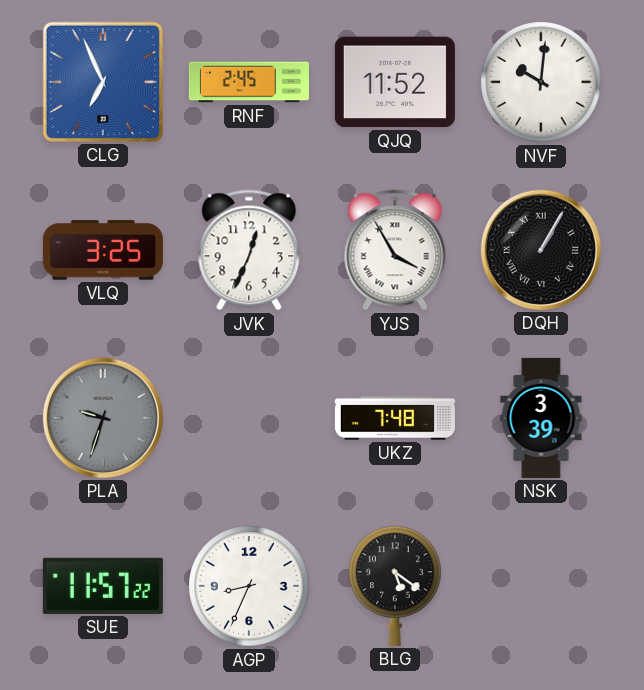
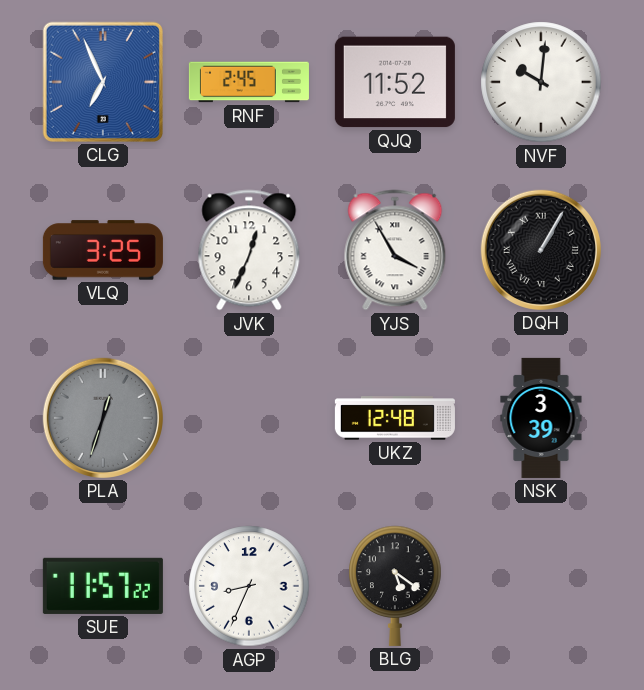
PLA: 9:33 -> 12:33
UKZ: 7:48 -> 12:48
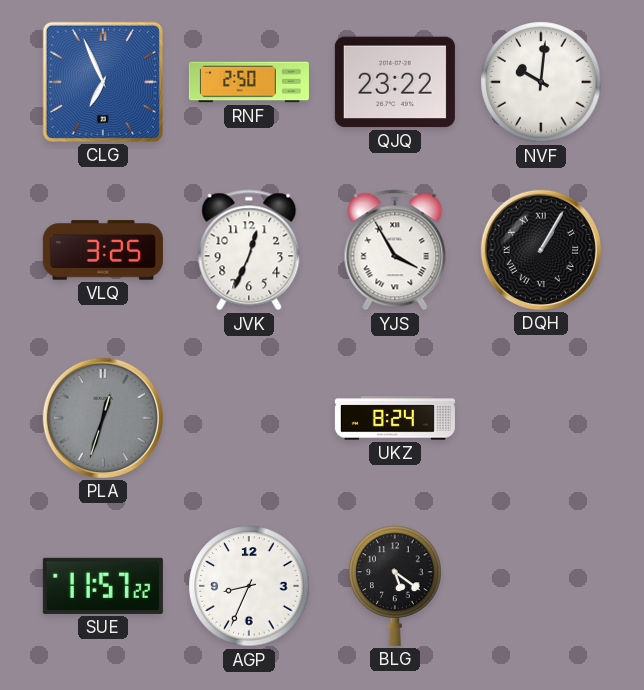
RNF: 2:45 -> 2:50
QJQ: 11:52 -> 23:22
UKZ: 12:48 -> 8:24
NSK: 3:39 -> none
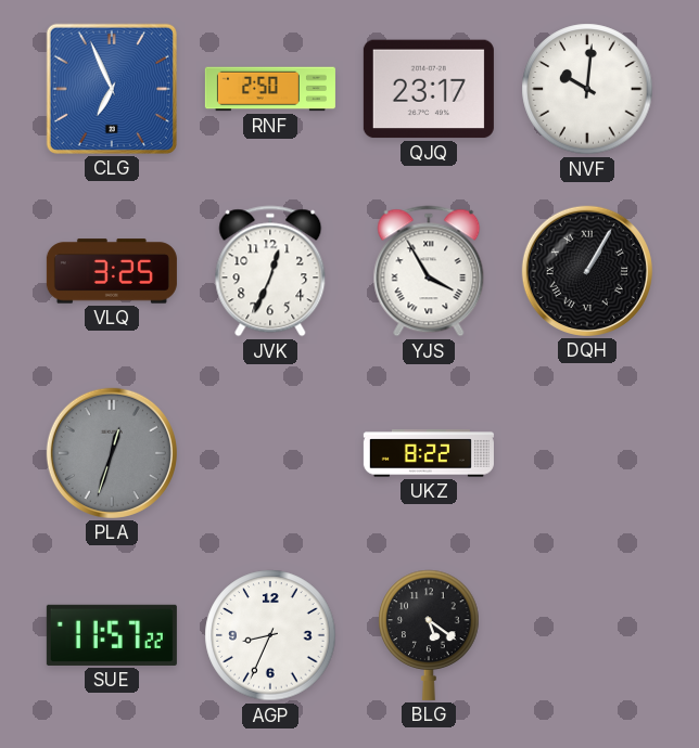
QJQ: 23:22 -> 23:17
UKZ: 8:24 -> 8:22
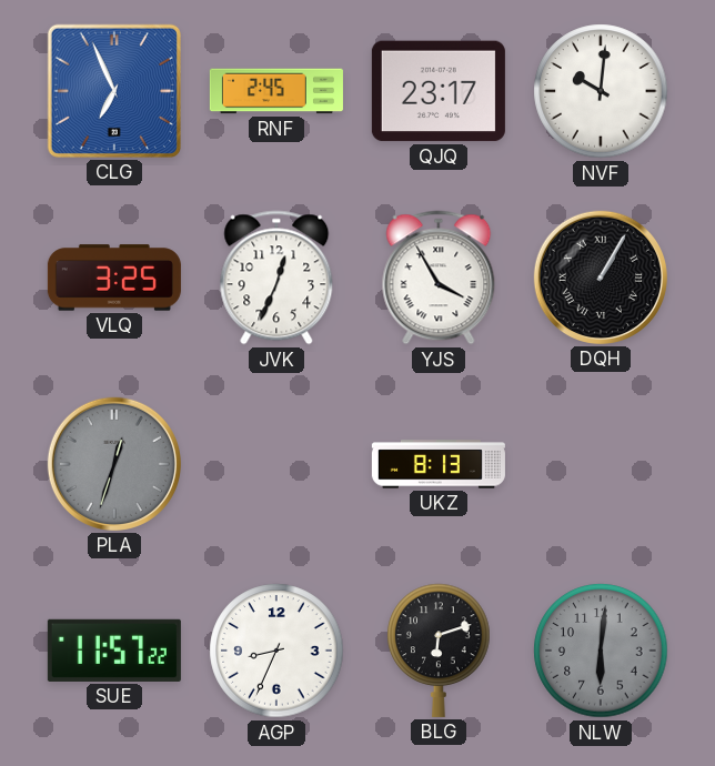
RNF: 2:50 -> 2:45
UKZ: 8:22 -> 8:13
BLG: 5:21 -> 6:12
NLW: none -> 6:01
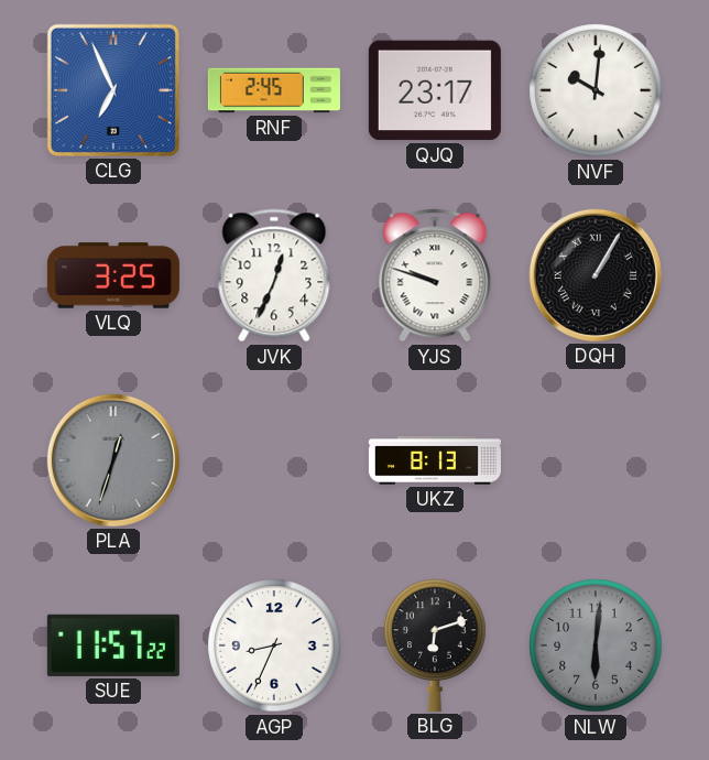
YJS: 3:55 -> 9:48
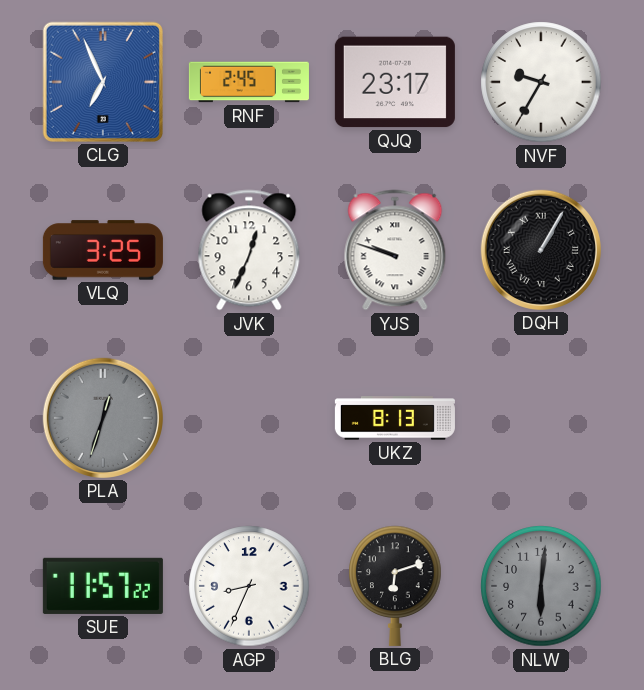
NVF: 10:01 -> 9:35
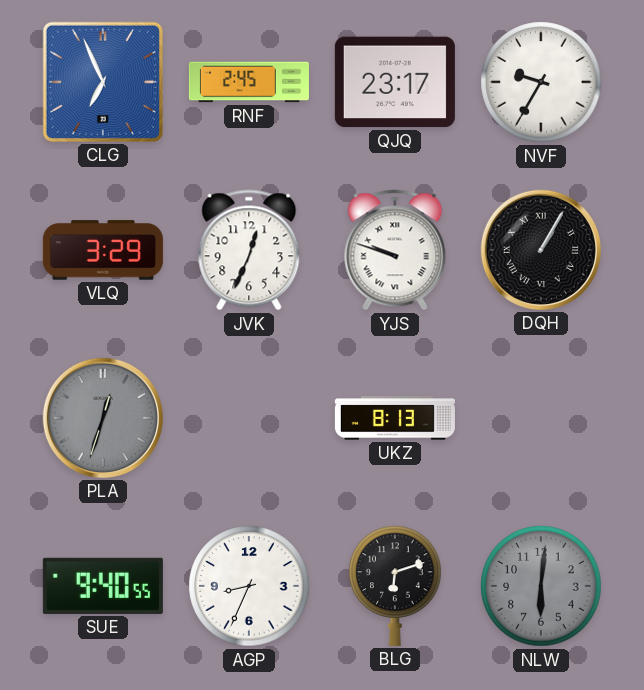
VLQ: 3:25 -> 3:29
SUE: 11:57 -> 9:40
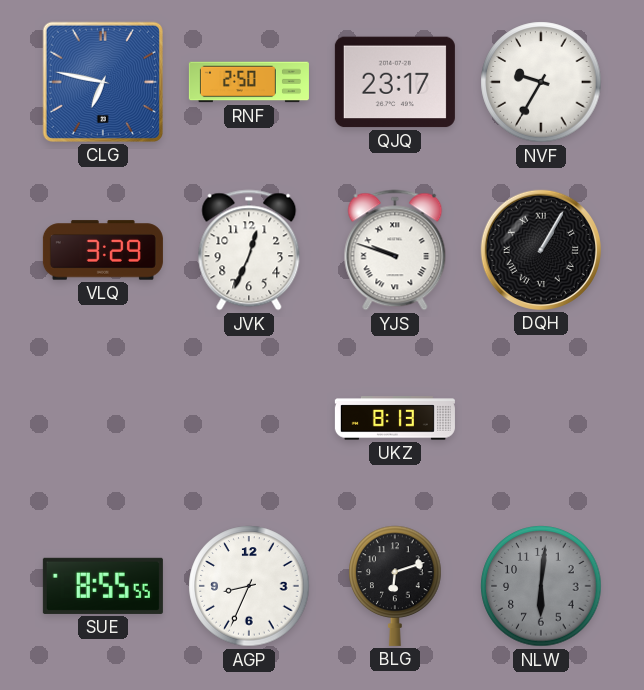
CLG: 6:56 -> 6:47
RNF: 2:45 -> 2:50
PLA: 12:33 -> none
SUE: 9:40 -> 8:55
